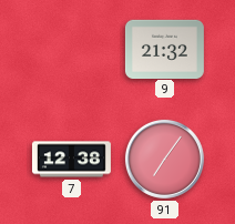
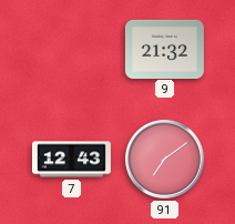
7: 12:38 -> 12:43
91: 7:06 -> 7:09
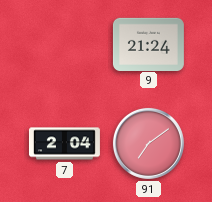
9: 21:32 -> 21:24
7: 12:43 -> 2:04
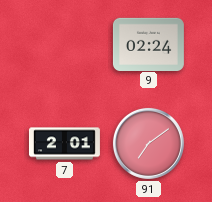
9: 21:24 -> 02:24
7: 2:04 -> 2:01
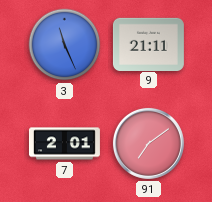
3: none -> 11:26
9: 02:24 -> 21:11
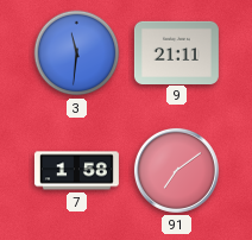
3: 11:26 -> 11:31
7: 2:01 -> 1:58
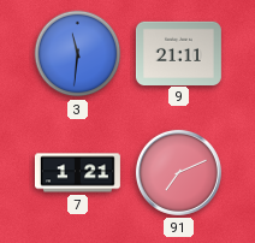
7: 1:58 -> 1:21
91: 7:09 -> 7:11
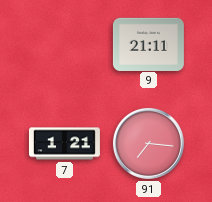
3: 11:31 -> none
91: 7:11 -> 7:16
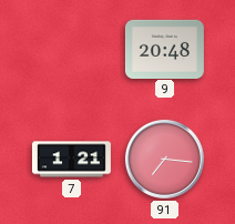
9: 21:11 -> 20:48
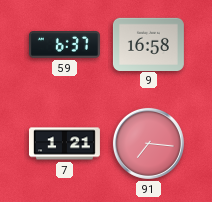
59: none -> 6:37
9: 20:48 -> 16:58
